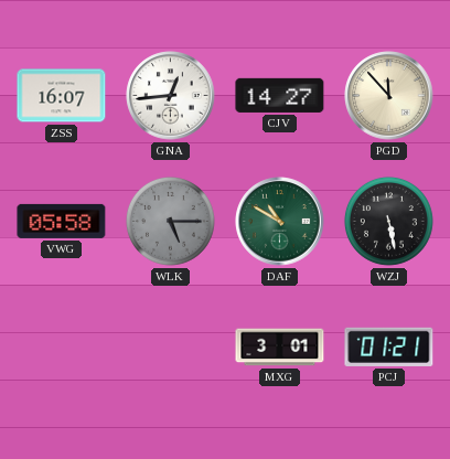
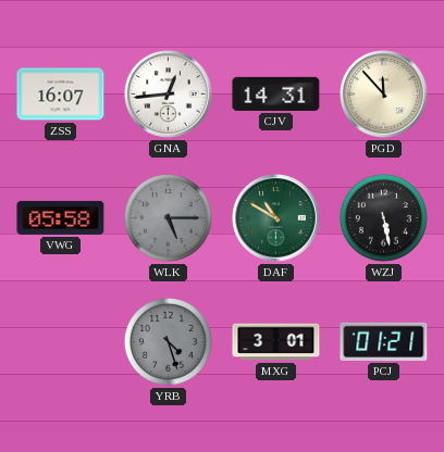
CJV: 14:27 -> 14:31
YRB: none -> 4:27
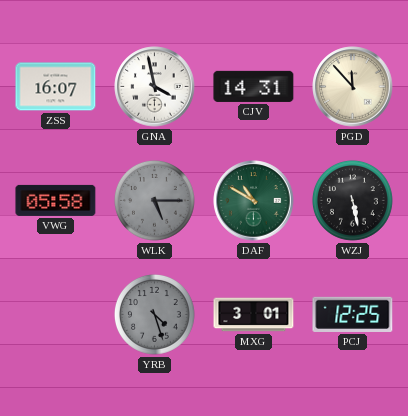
GNA: 12:44 -> 3:58
PCJ: 01:21 -> 12:25
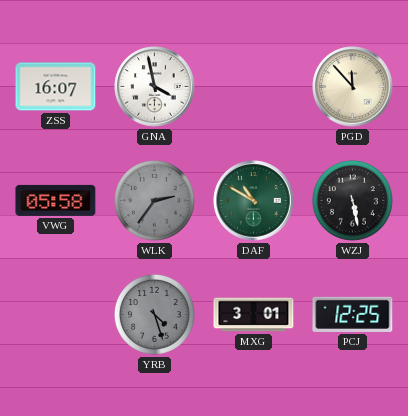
CJV: 14:31 -> none
WLK: 5:15 -> 2:36
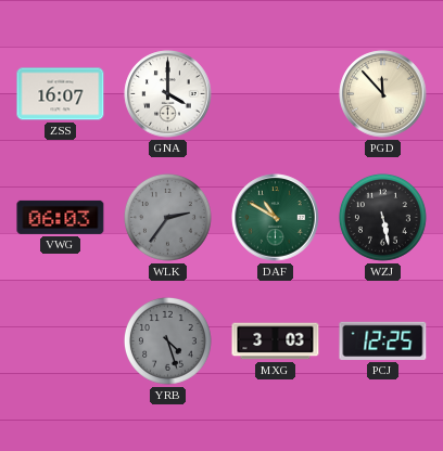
GNA: 3:58 -> 4:00
VWG: 05:58 -> 06:03
MXG: 3:01 -> 3:03
